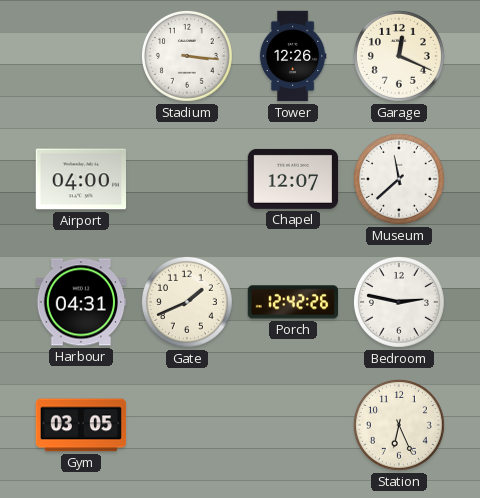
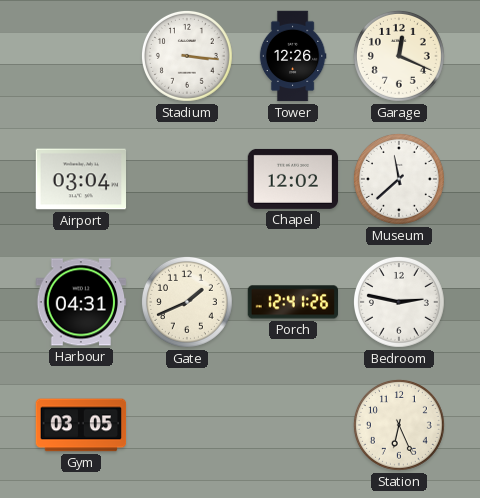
Airport: 04:00 -> 03:04
Chapel: 12:07 -> 12:02
Porch: 12:42 -> 12:41
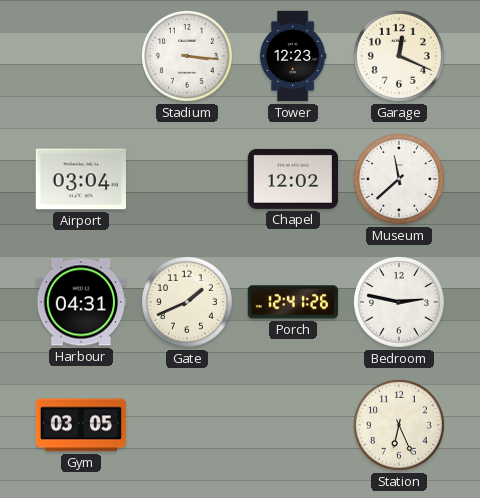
Tower: 12:26 -> 12:23
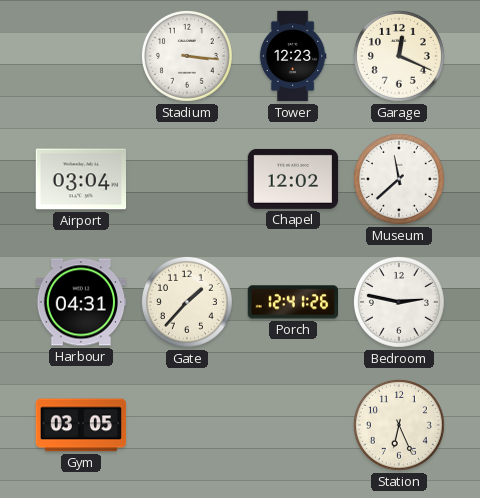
Gate: 1:41 -> 1:37
